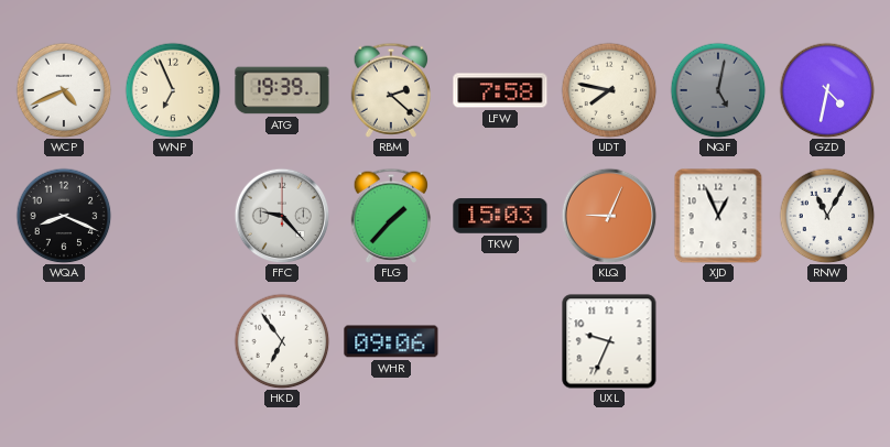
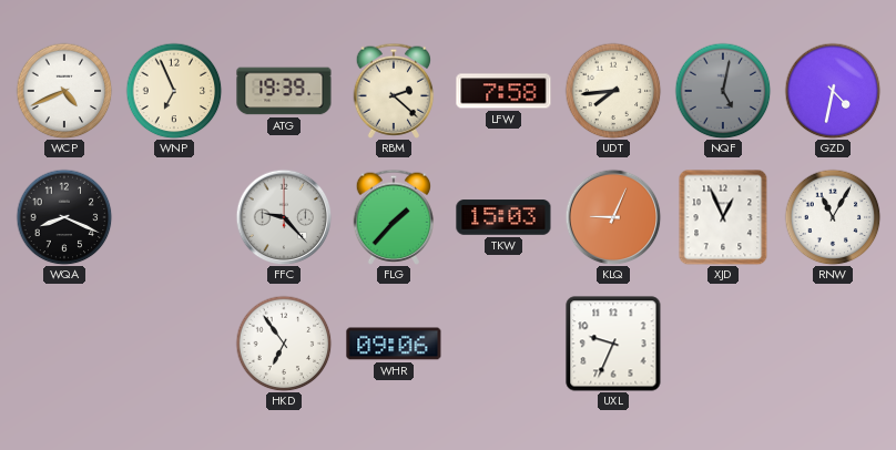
UDT: 7:47 -> 7:44
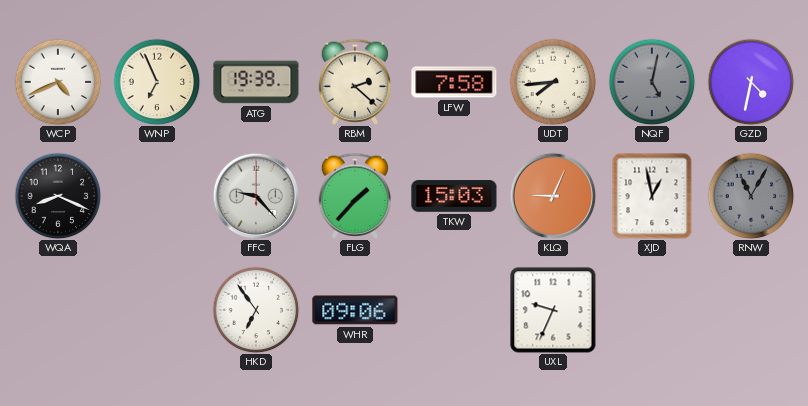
XJD: 12:56 -> 12:58
RNW dial: white -> grey
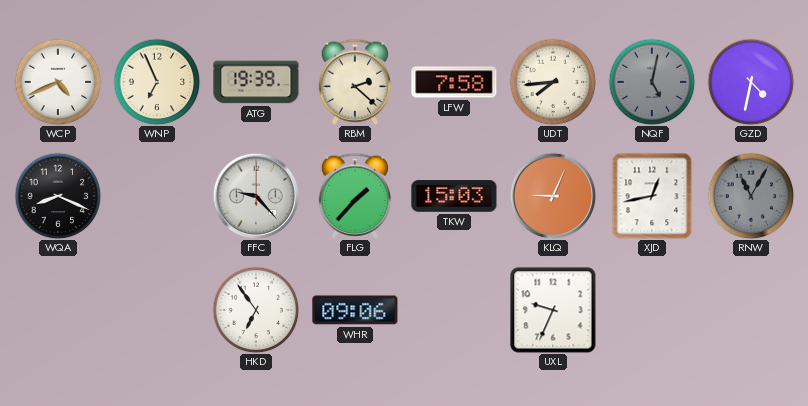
XJD: 12:58 -> 12:43
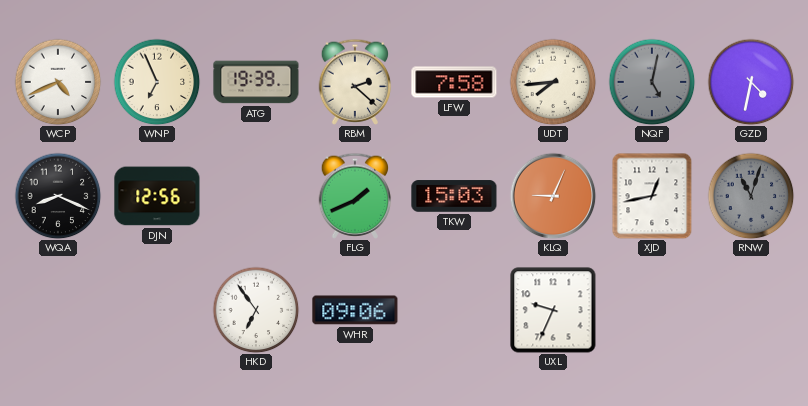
DJN: none -> 12:56
FFC: 9:23 -> none
FLG: 1:37 -> 1:41
RNW: 11:05 -> 11:03
